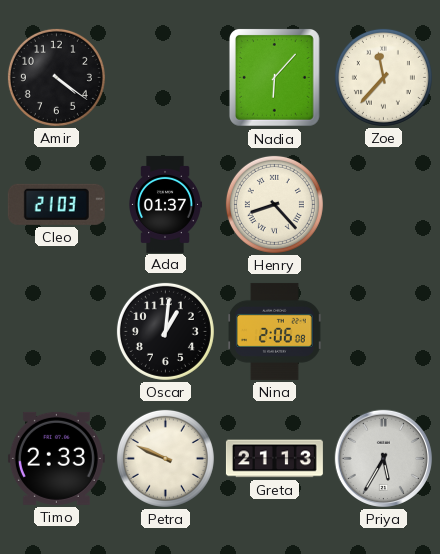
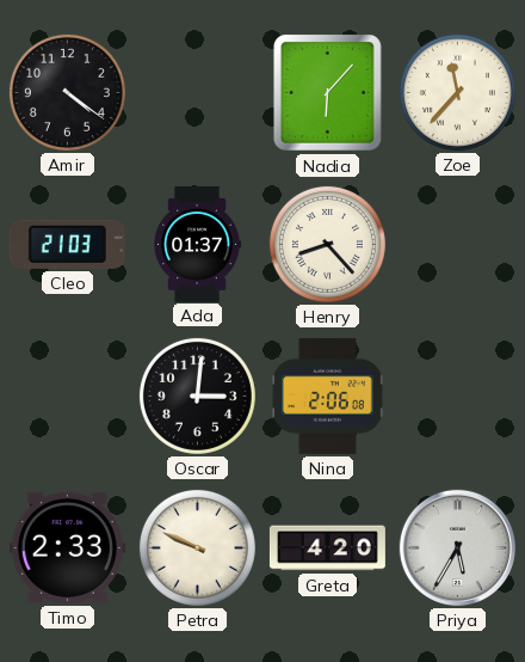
Oscar: 1:01 -> 3:01
Greta: 21:13 -> 4:20
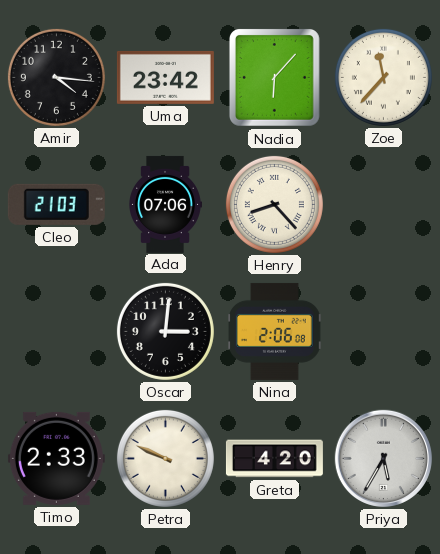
Amir: 4:21 -> 4:16
Uma: none -> 23:42
Ada: 01:37 -> 07:06
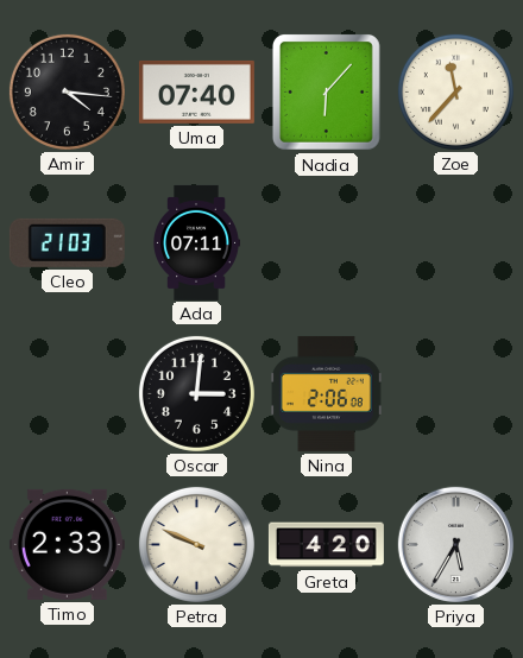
Uma: 23:42 -> 07:40
Ada: 07:06 -> 07:11
Henry: 8:23 -> none
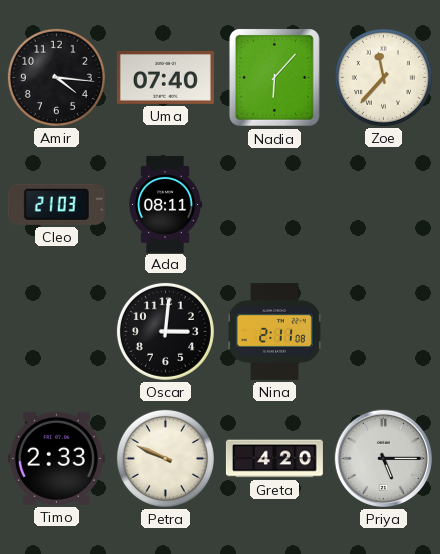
Ada: 07:11 -> 08:11
Nina: 2:06 -> 2:11
Priya: 5:35 -> 5:15
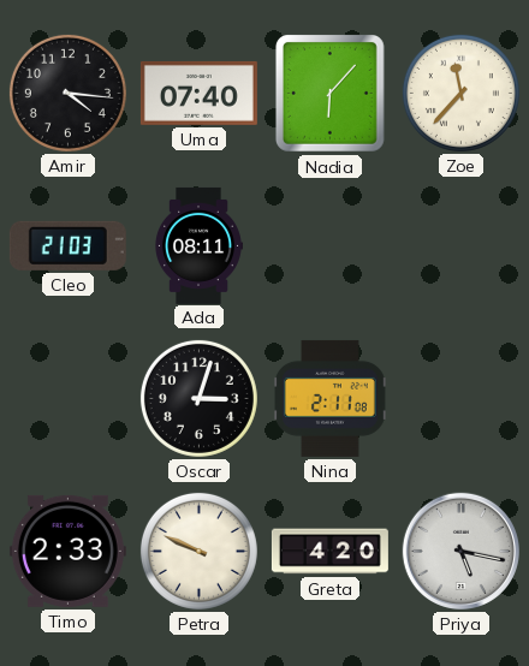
Oscar: 3:01 -> 3:03
Priya: 5:15 -> 5:17
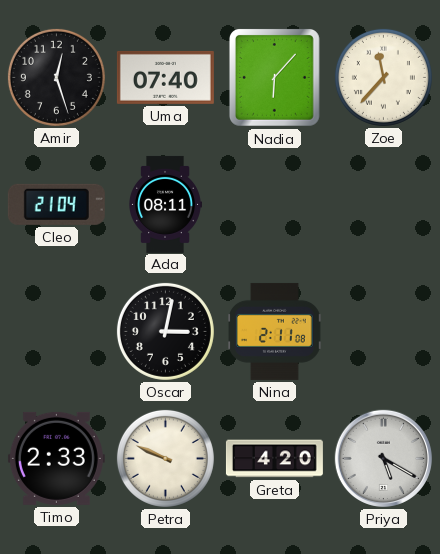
Amir: 4:16 -> 12:27
Cleo: 21:03 -> 21:04
Oscar: 3:03 -> 3:02
Priya: 5:17 -> 5:20
